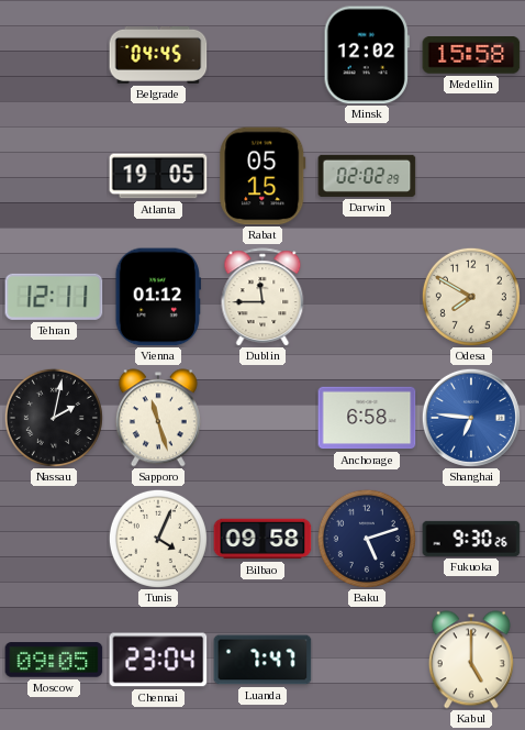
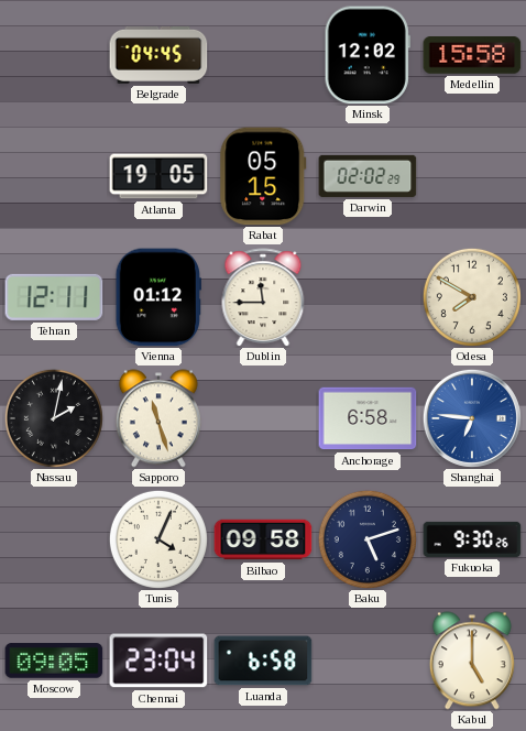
Luanda: 7:47 -> 6:58
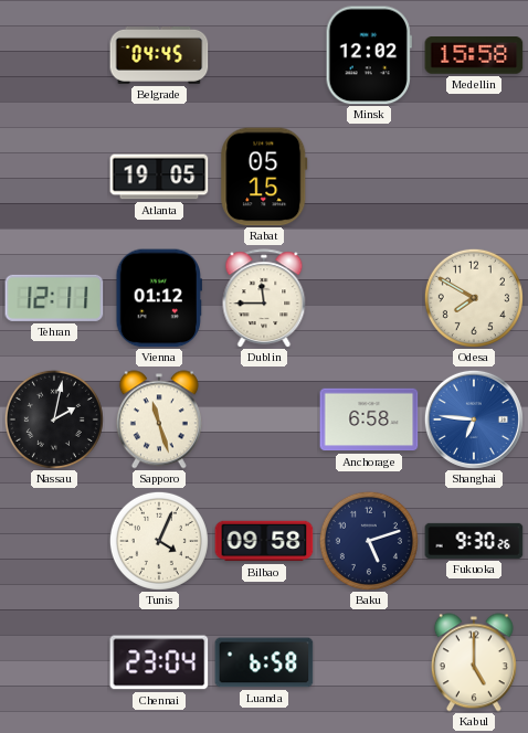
Darwin: 02:02 -> none
Moscow: 09:05 -> none
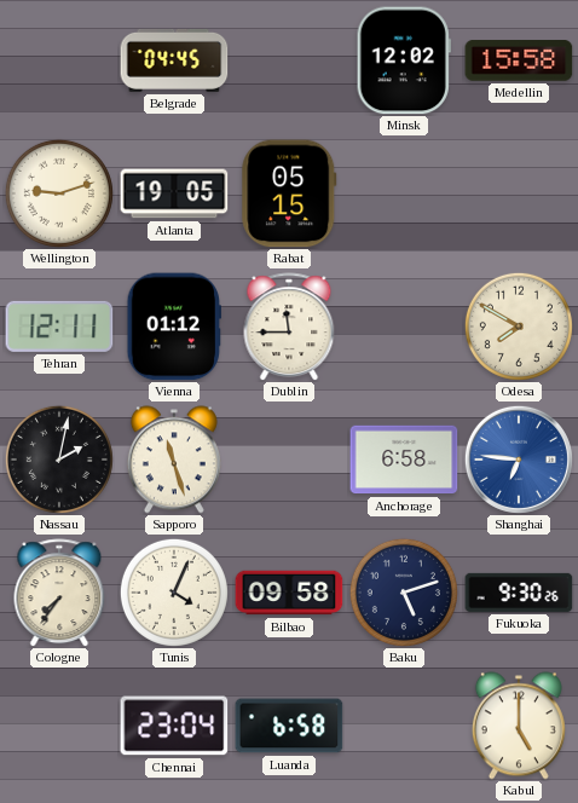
Wellington: none -> 9:12
Cologne: none -> 7:36
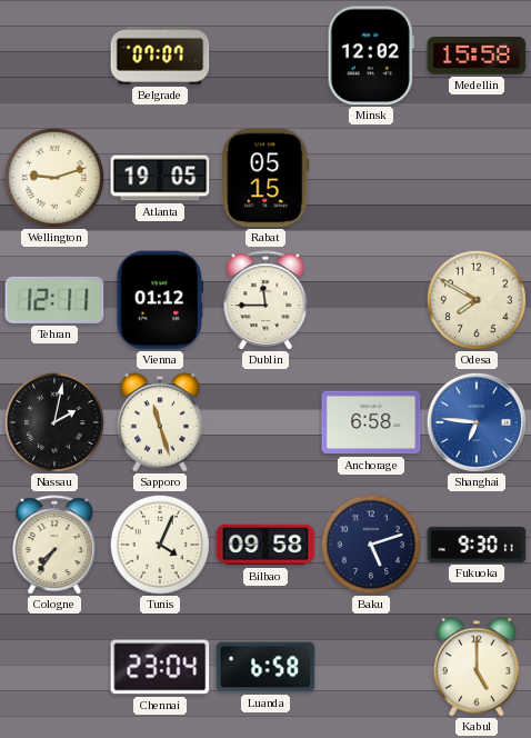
Belgrade: 04:45 -> 07:07
Fukuoka: 9:30:26 -> 9:30:11
